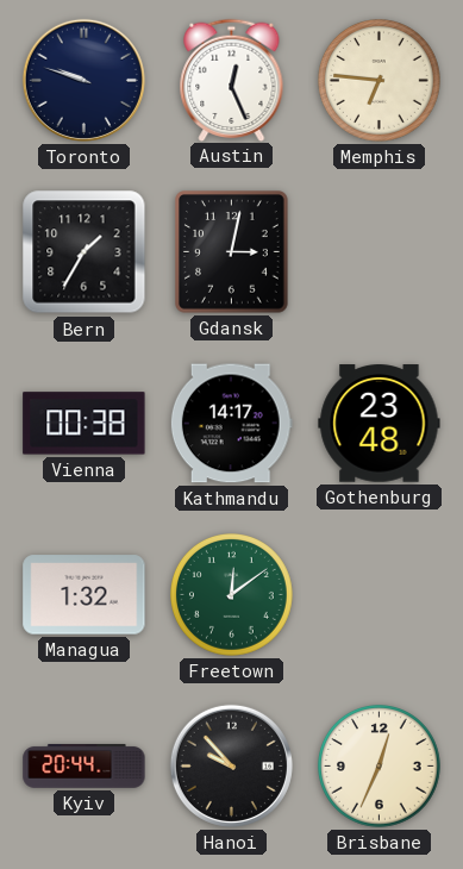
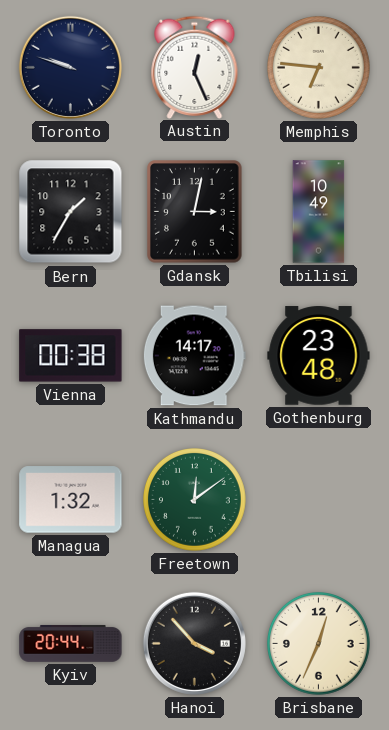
Tbilisi: none -> 10:49
Hanoi: 9:53 -> 3:53
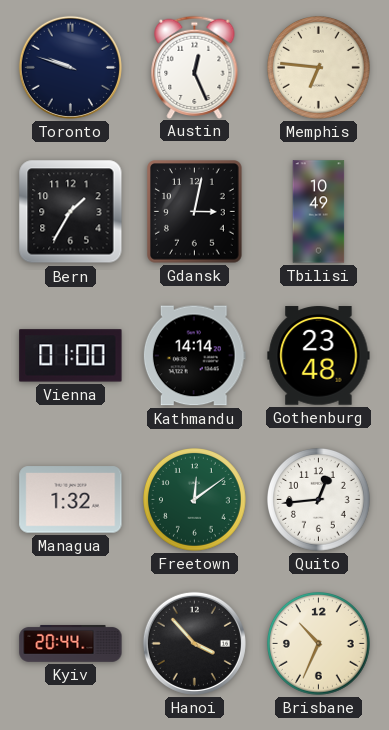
Vienna: 00:38 -> 01:00
Kathmandu: 14:17 -> 14:14
Quito: none -> 12:44
Brisbane: 12:34 -> 10:34
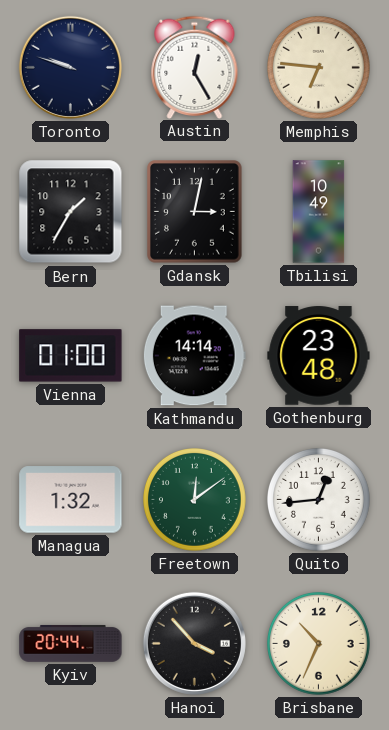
Austin: 12:26 -> 12:25
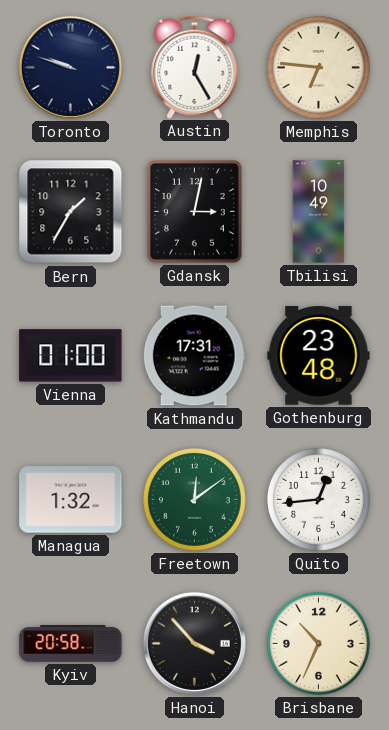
Kathmandu: 14:14 -> 17:31
Kyiv: 20:44 -> 20:58
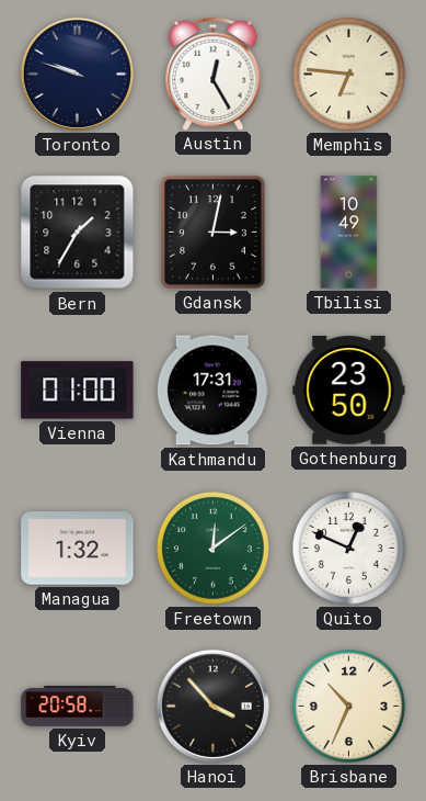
Gothenburg: 23:48 -> 23:50
Quito: 12:44 -> 12:49
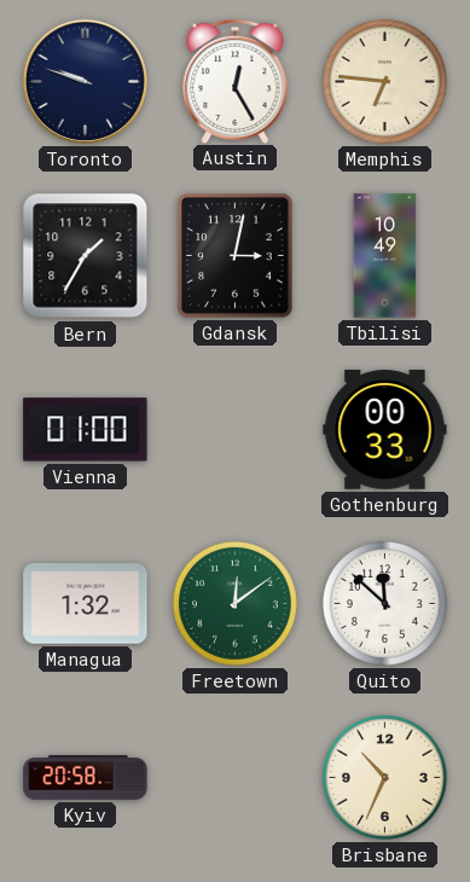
Kathmandu: 17:31 -> none
Gothenburg: 23:50 -> 00:33
Quito: 12:49 -> 11:52
Hanoi: 3:53 -> none
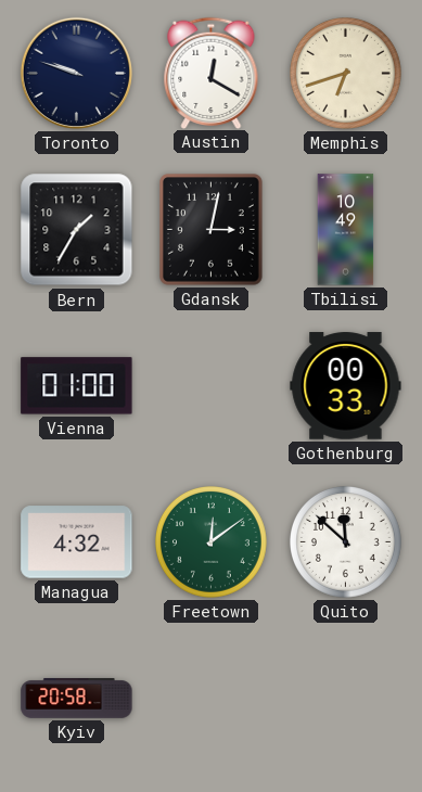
Austin: 12:25 -> 12:20
Memphis: 6:46 -> 6:42
Managua: 1:32 -> 4:32
Brisbane: 10:34 -> none
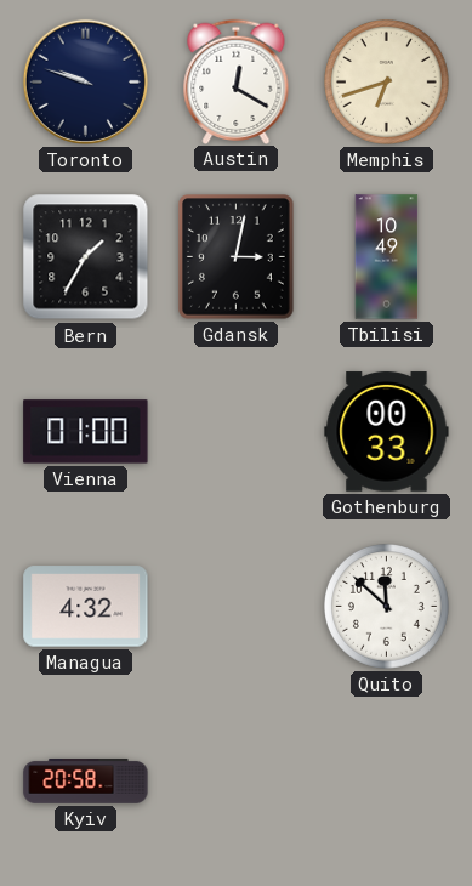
Freetown: 12:09 -> none
